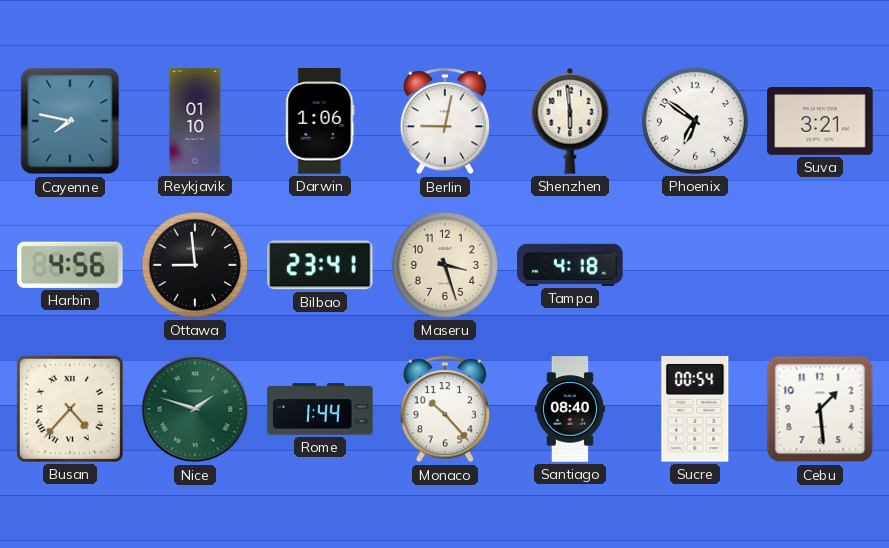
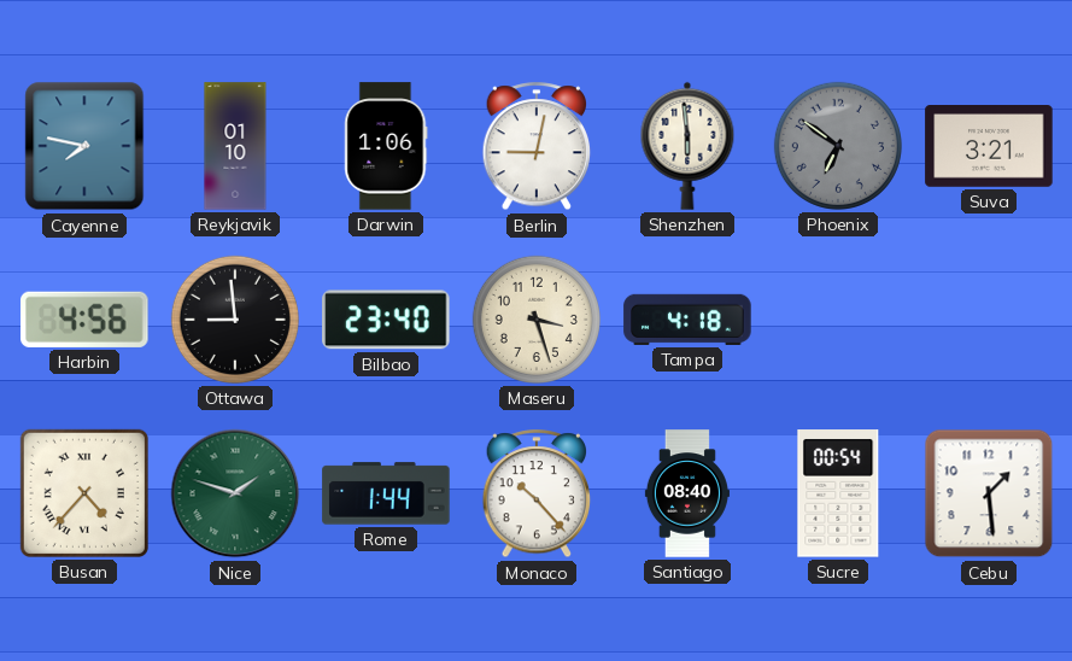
Phoenix dial: white -> grey
Bilbao: 23:41 -> 23:40
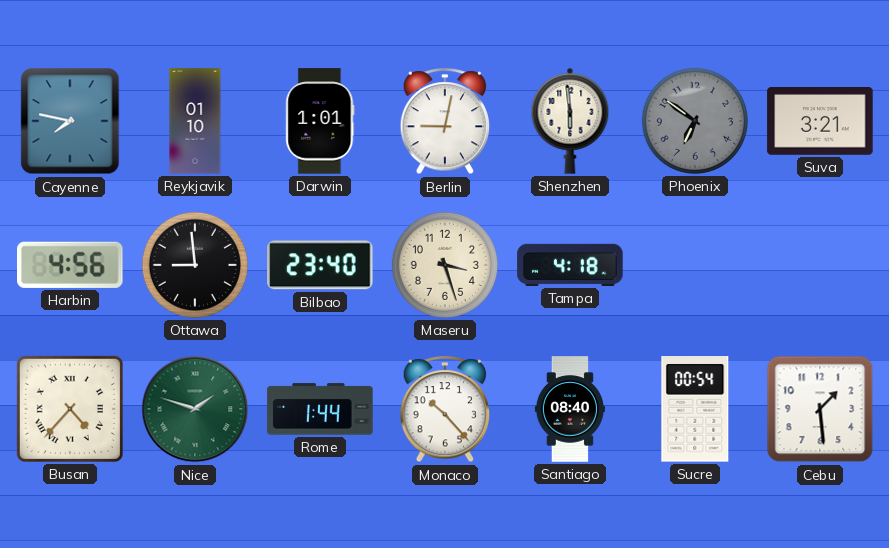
Darwin: 1:06 -> 1:01
